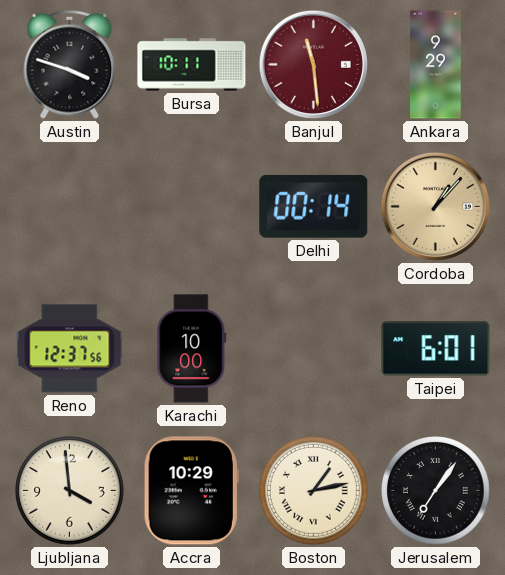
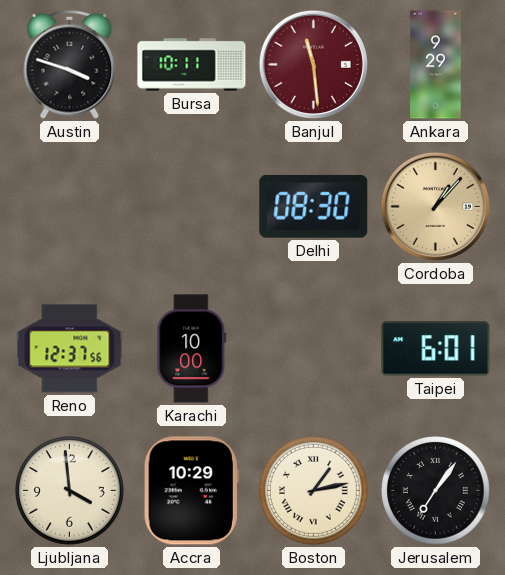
Delhi: 00:14 -> 08:30
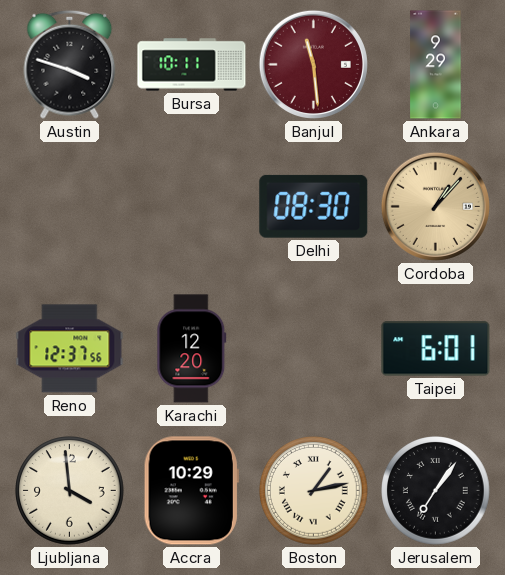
Karachi: 10:00 -> 12:20
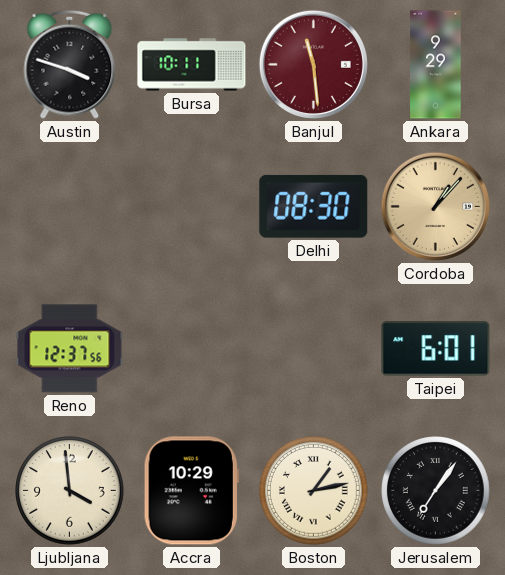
Karachi: 12:20 -> none
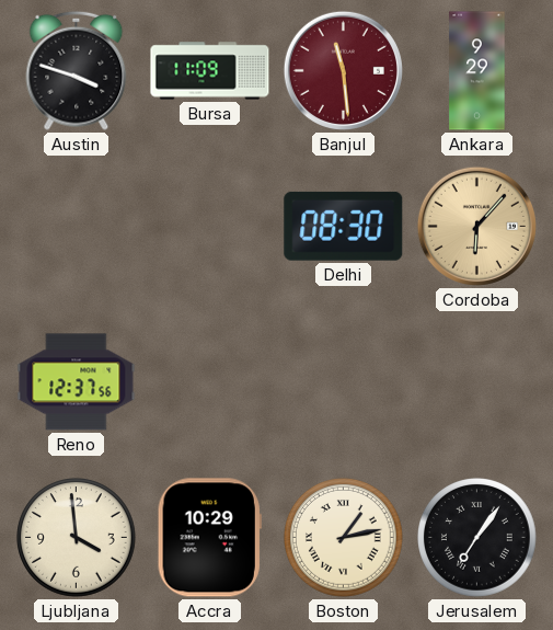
Bursa: 10:11 -> 11:09
Cordoba: 1:07 -> 6:07
Taipei: 6:01 -> none
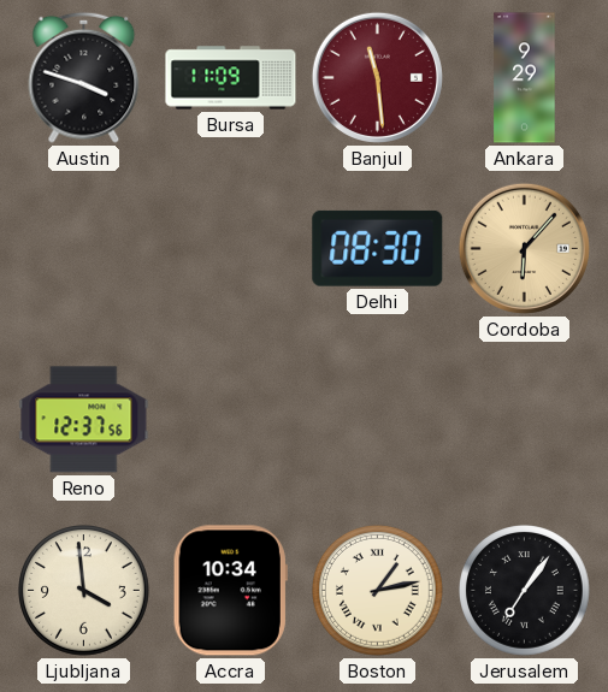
Accra: 10:29 -> 10:34
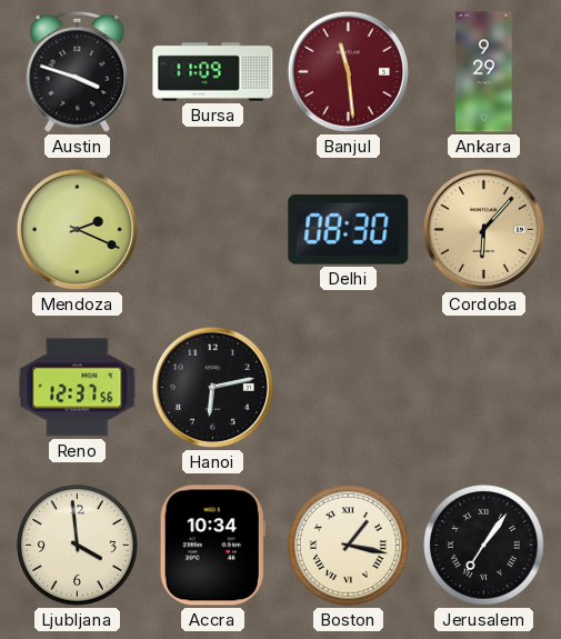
Mendoza: none -> 2:19
Hanoi: none -> 6:13
Boston: 1:13 -> 1:17
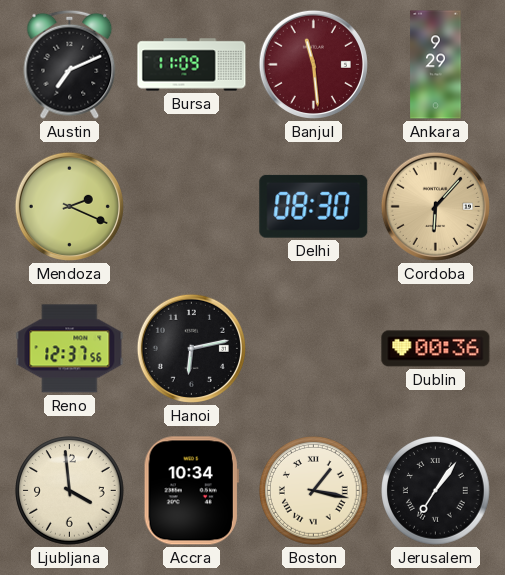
Austin: 3:48 -> 7:11
Dublin: none -> 00:36
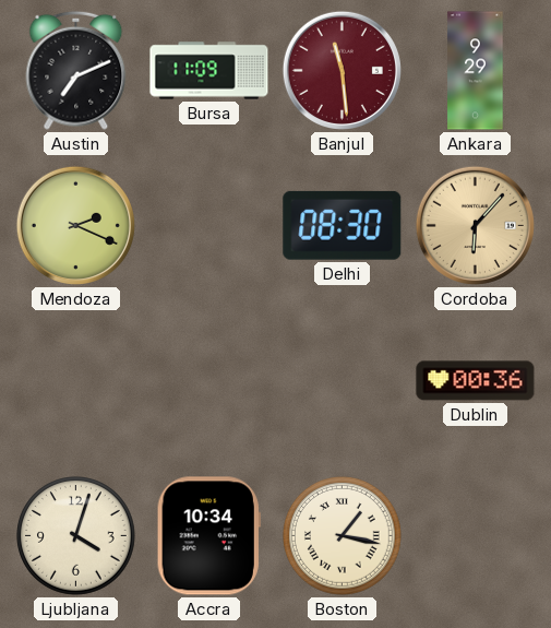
Reno: 12:37 -> none
Hanoi: 6:13 -> none
Ljubljana: 3:59 -> 4:03
Jerusalem: 7:06 -> none
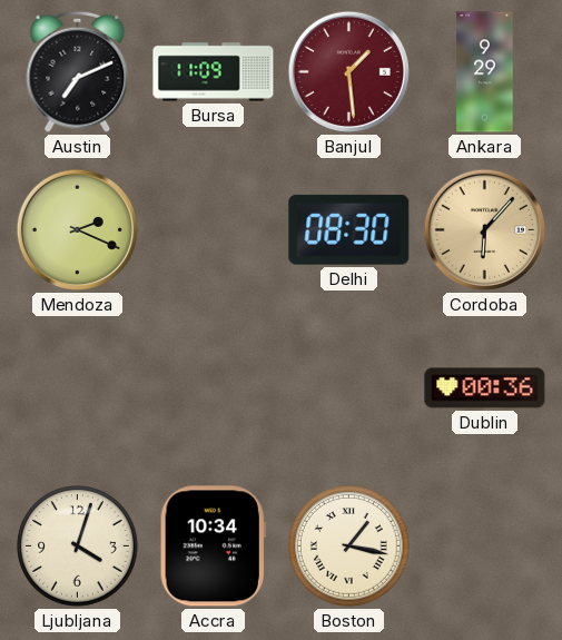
Banjul: 11:29 -> 1:29
